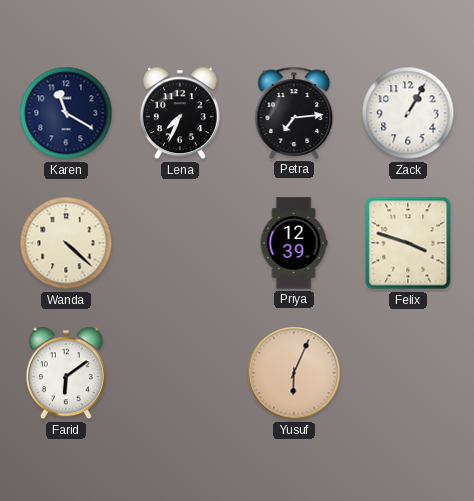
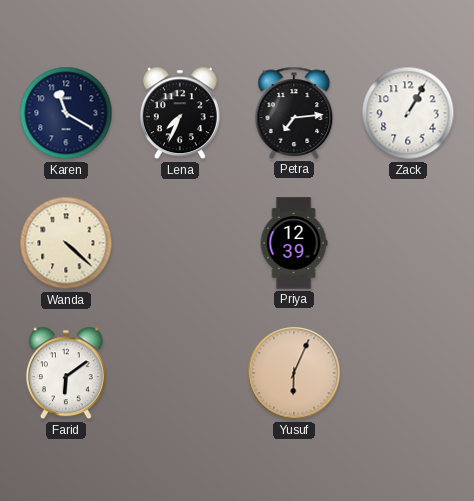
Felix: 3:48 -> none
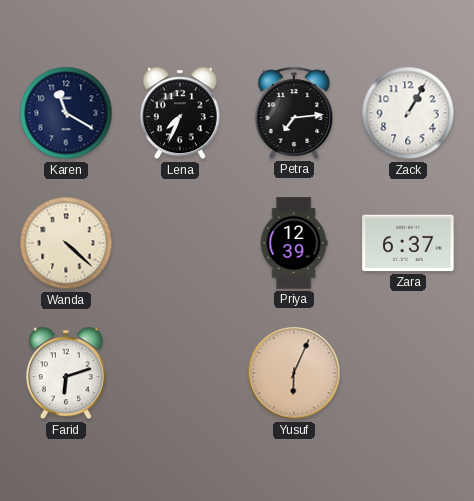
Zara: none -> 6:37
Farid: 6:09 -> 6:12
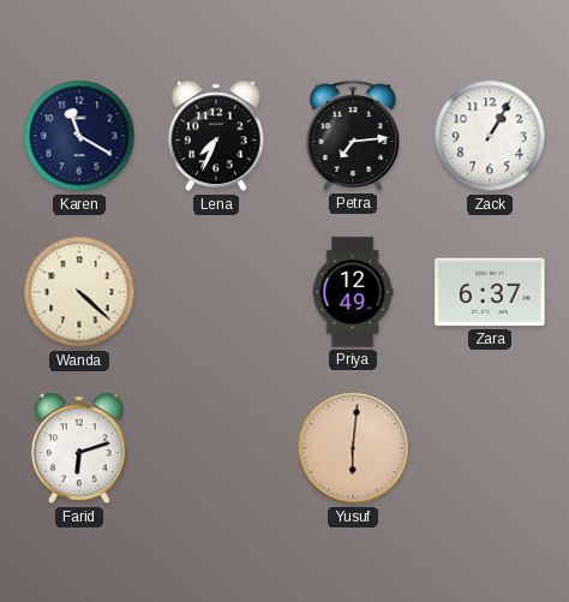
Priya: 12:39 -> 12:49
Yusuf: 6:04 -> 6:01
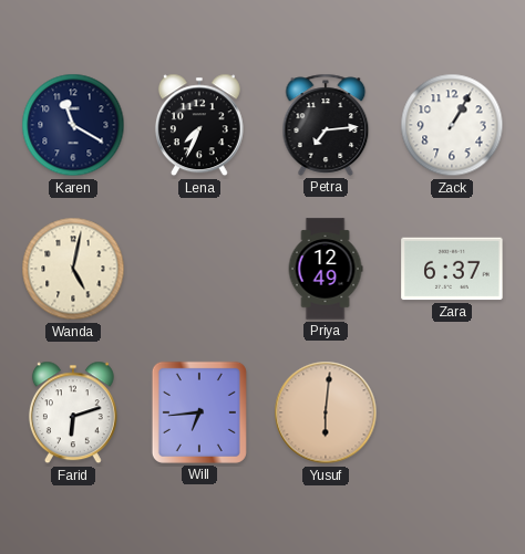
Wanda: 4:22 -> 5:02
Will: none -> 6:44
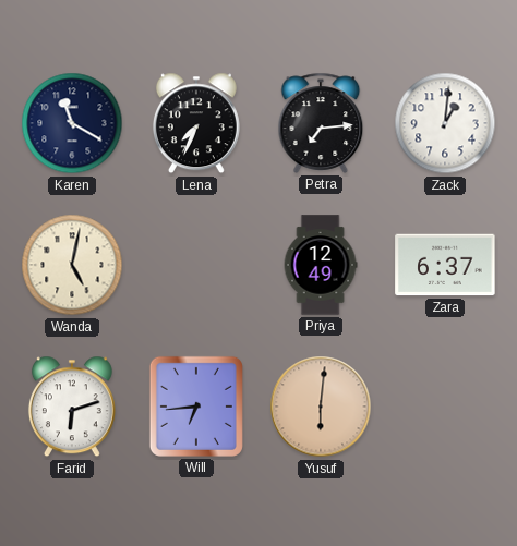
Zack: 1:05 -> 1:01
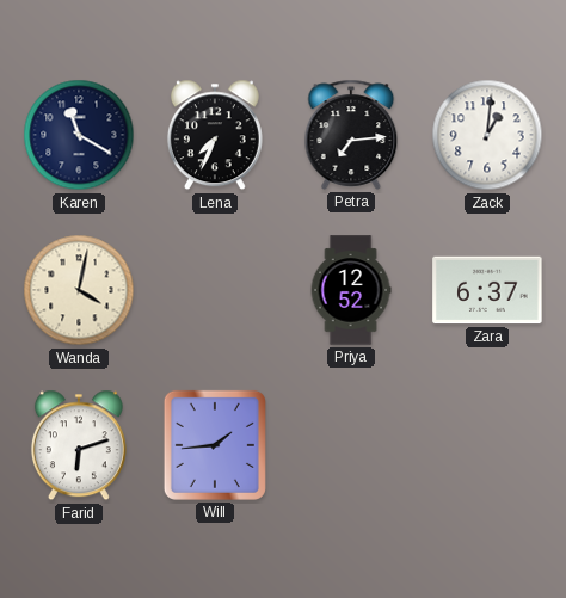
Wanda: 5:02 -> 4:02
Priya: 12:49 -> 12:52
Will: 6:44 -> 1:44
Yusuf: 6:01 -> none
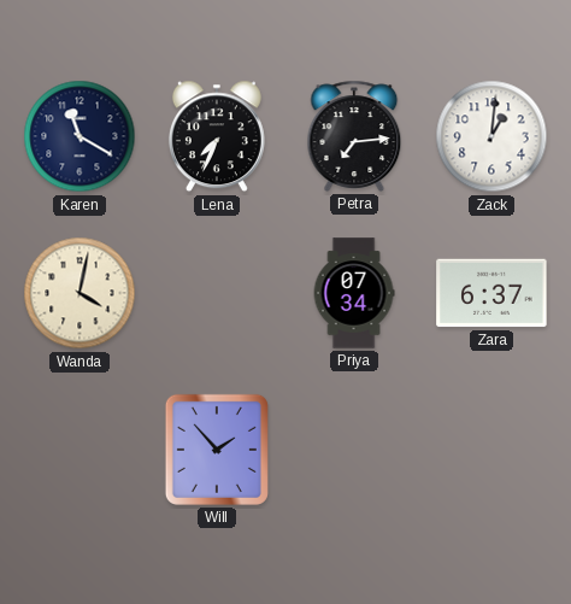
Priya: 12:52 -> 07:34
Farid: 6:12 -> none
Will: 1:44 -> 1:53
